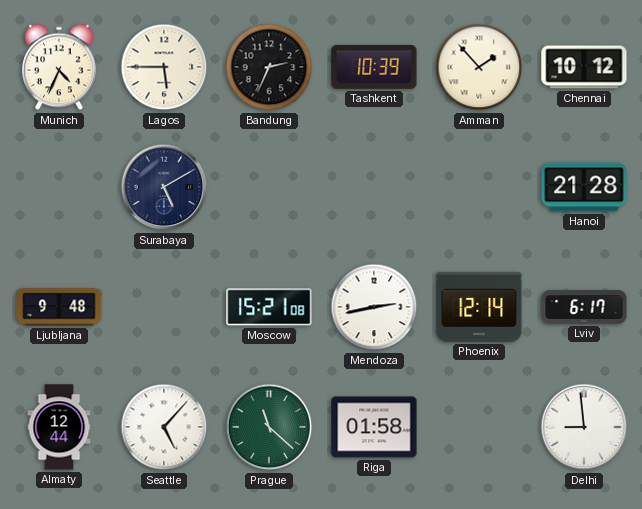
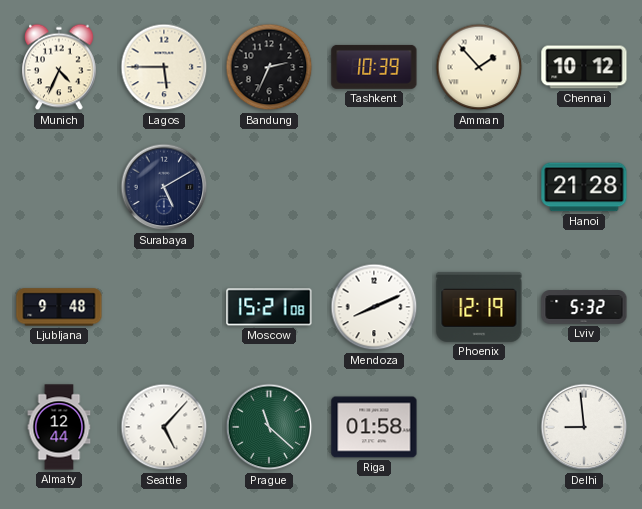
Mendoza: 2:43 -> 8:11
Phoenix: 12:14 -> 12:19
Lviv: 6:17 -> 5:32
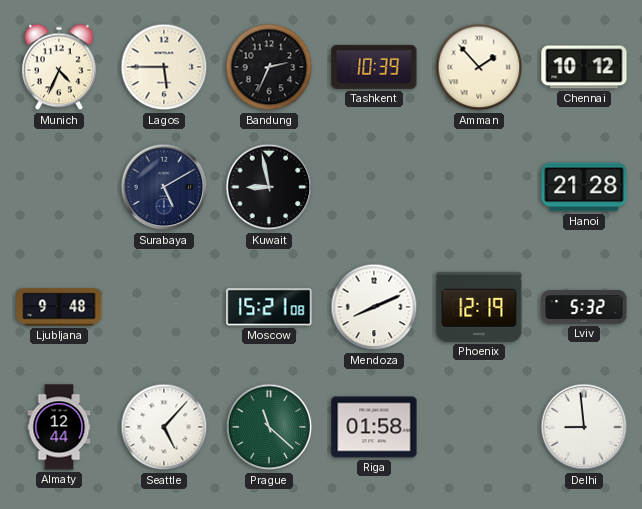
Kuwait: none -> 8:58
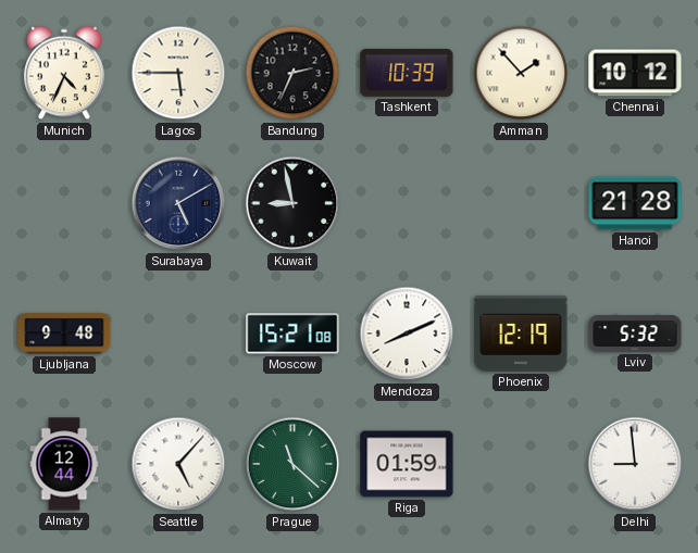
Riga: 01:58 -> 01:59
